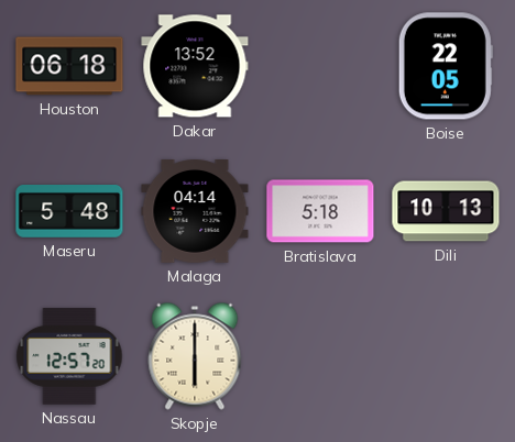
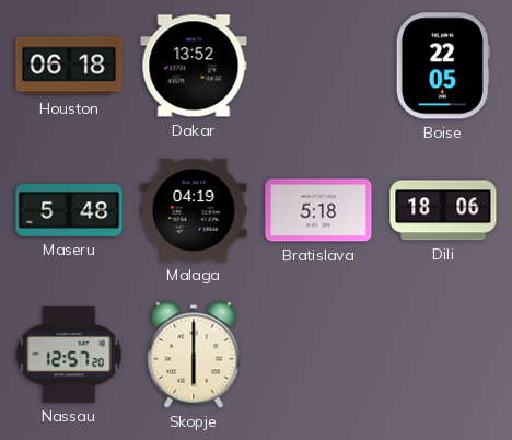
Malaga: 04:14 -> 04:19
Dili: 10:13 -> 18:06
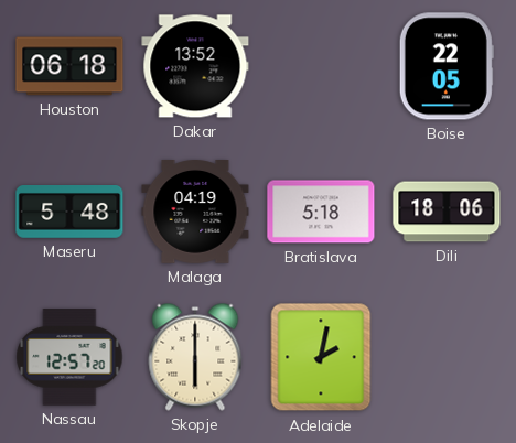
Adelaide: none -> 2:02
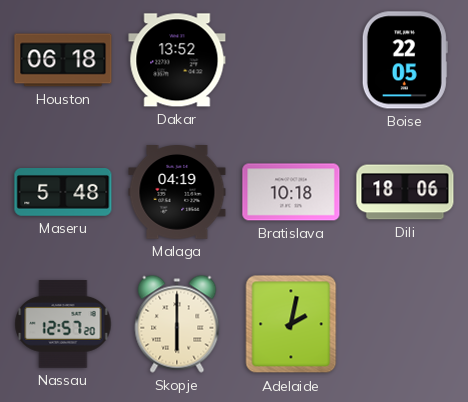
Bratislava: 5:18 -> 10:18
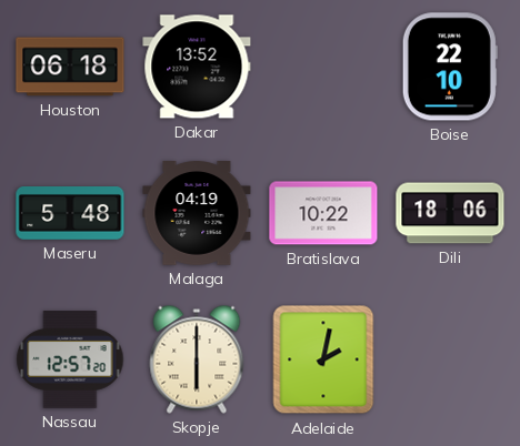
Boise: 22:05 -> 22:10
Bratislava: 10:18 -> 10:22
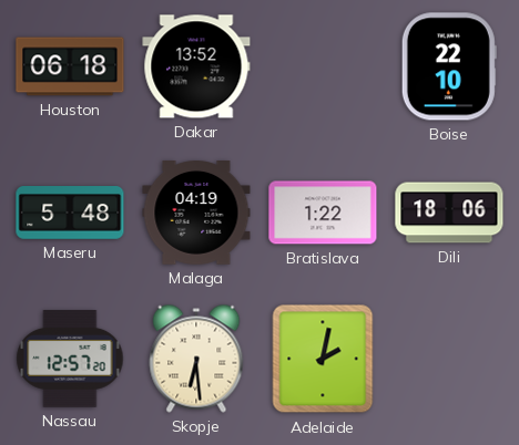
Bratislava: 10:22 -> 1:22
Skopje: 6:00 -> 6:29
